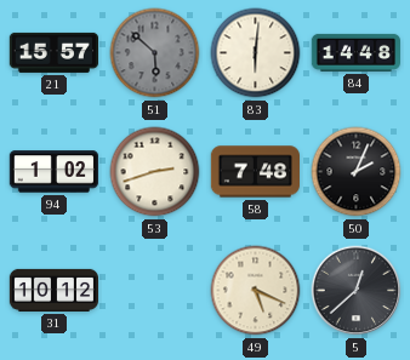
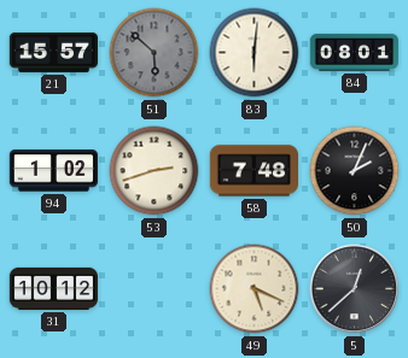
84: 14:48 -> 08:01
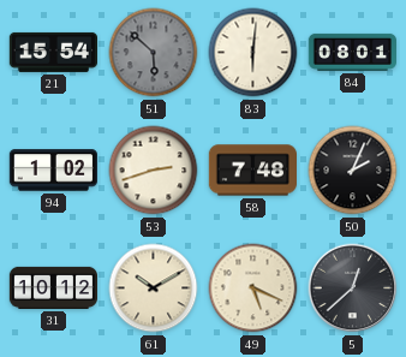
21: 15:57 -> 15:54
61: none -> 10:10
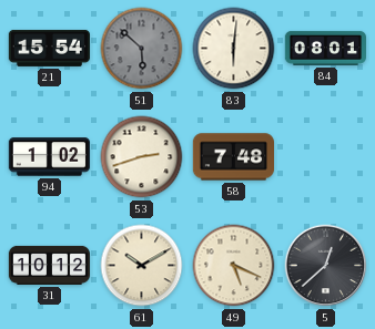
50: 2:04 -> none
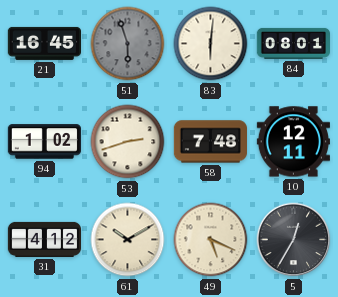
21: 15:54 -> 16:45
51: 5:52 -> 5:57
10: none -> 12:11
31: 10:12 -> 4:12
5: 12:38 -> 12:35
